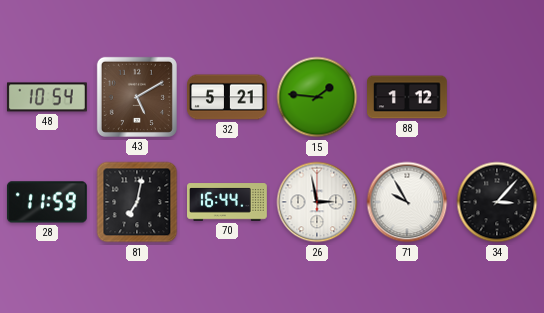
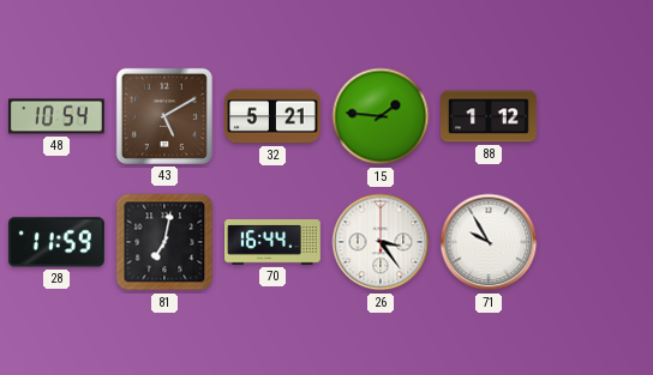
26: 2:58 -> 3:24
34: 3:07 -> none
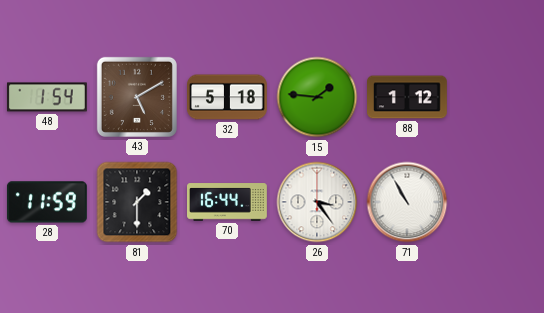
48: 10:54 -> 1:54
32: 5:21 -> 5:18
81: 7:02 -> 1:30
71: 9:55 -> 10:55
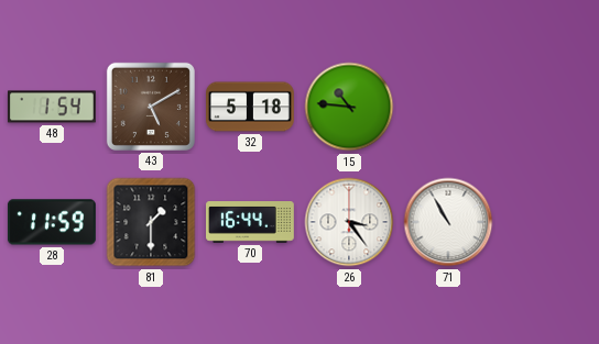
15: 1:46 -> 10:46
88: 1:12 -> none
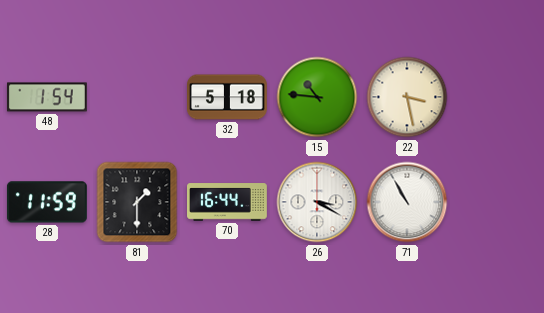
43: 5:10 -> none
22: none -> 3:28
26: 3:24 -> 3:20
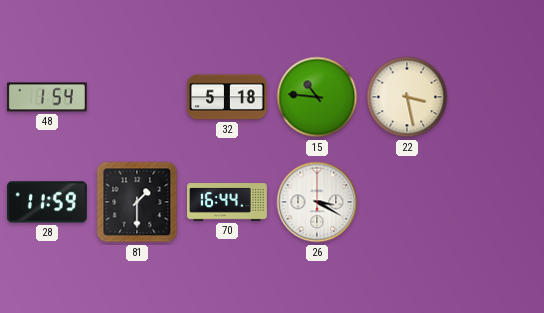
71: 10:55 -> none
